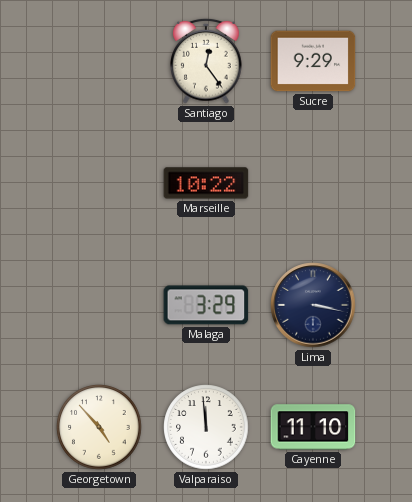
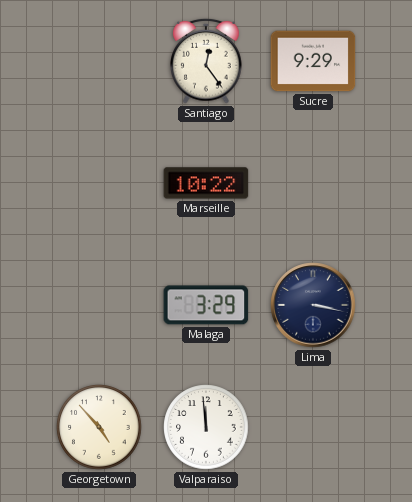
Cayenne: 11:10 -> none
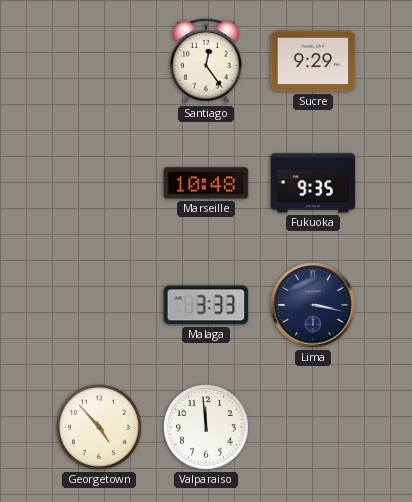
Marseille: 10:22 -> 10:48
Fukuoka: none -> 9:35
Malaga: 3:29 -> 3:33
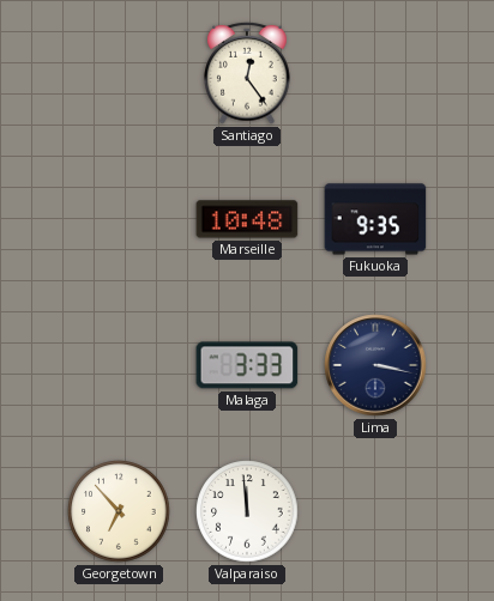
Sucre: 9:29 -> none
Georgetown: 4:53 -> 6:53
